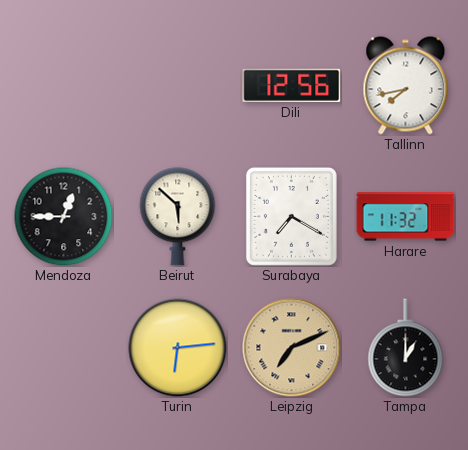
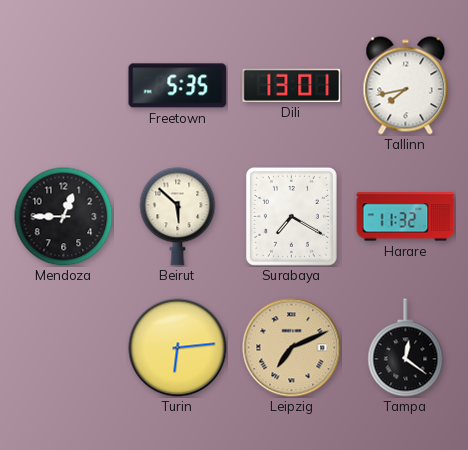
Freetown: none -> 5:35
Dili: 12:56 -> 13:01
Tampa: 1:00 -> 12:21
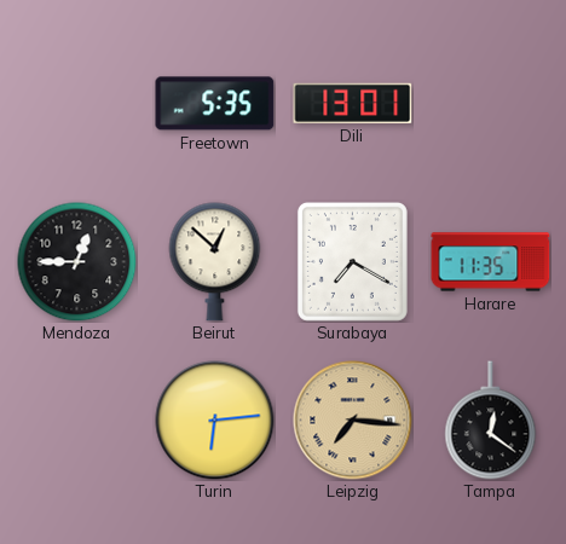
Tallinn: 7:43 -> none
Beirut: 5:52 -> 12:52
Harare: 11:32 -> 11:35
Leipzig: 7:11 -> 7:16
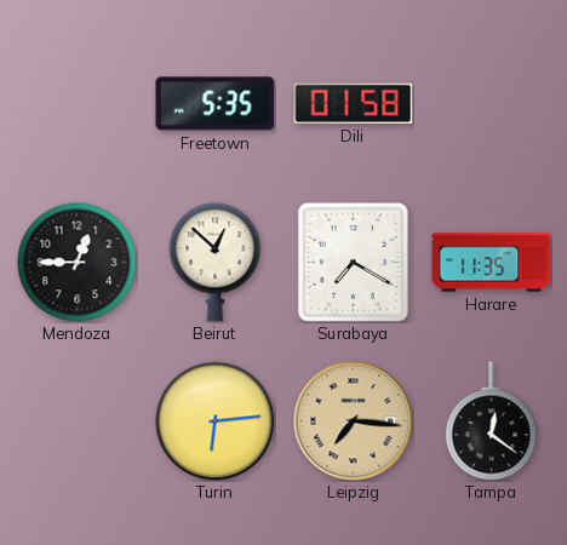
Dili: 13:01 -> 01:58
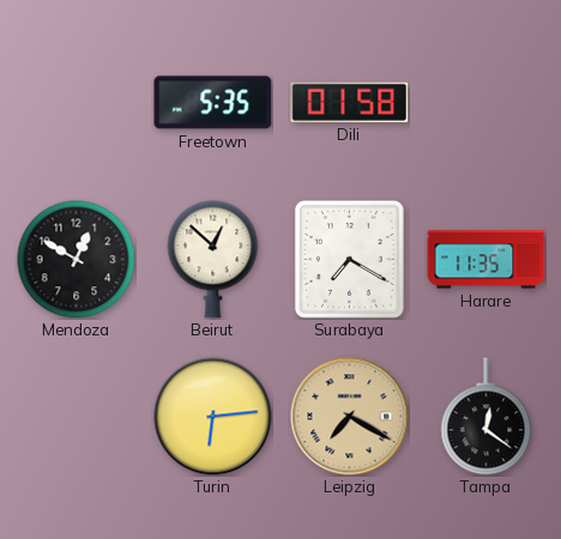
Mendoza: 12:45 -> 12:50
Leipzig: 7:16 -> 7:20
